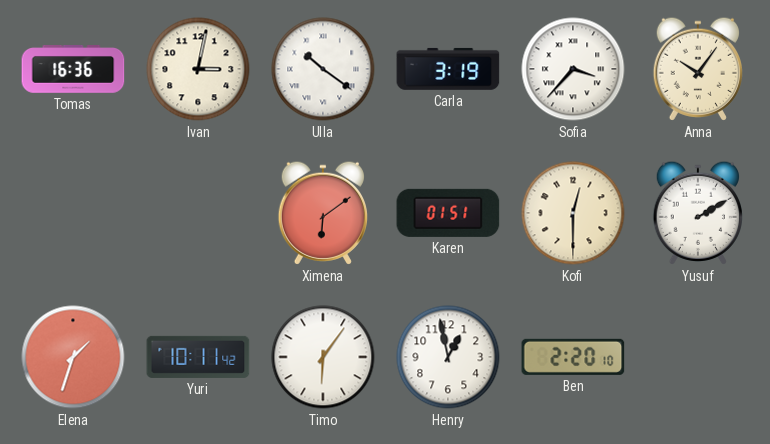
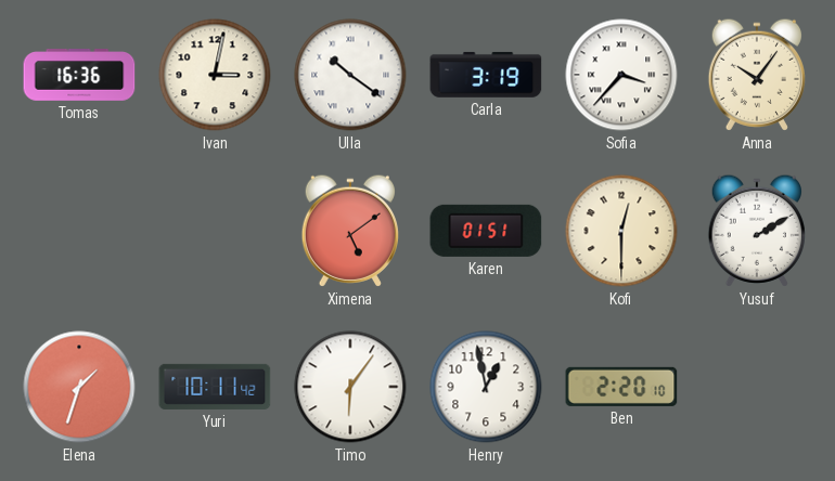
Ximena: 6:09 -> 5:09
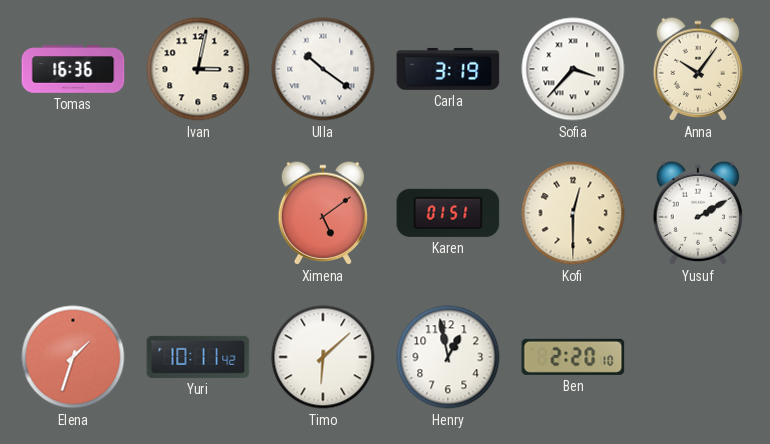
Timo: 6:06 -> 6:08
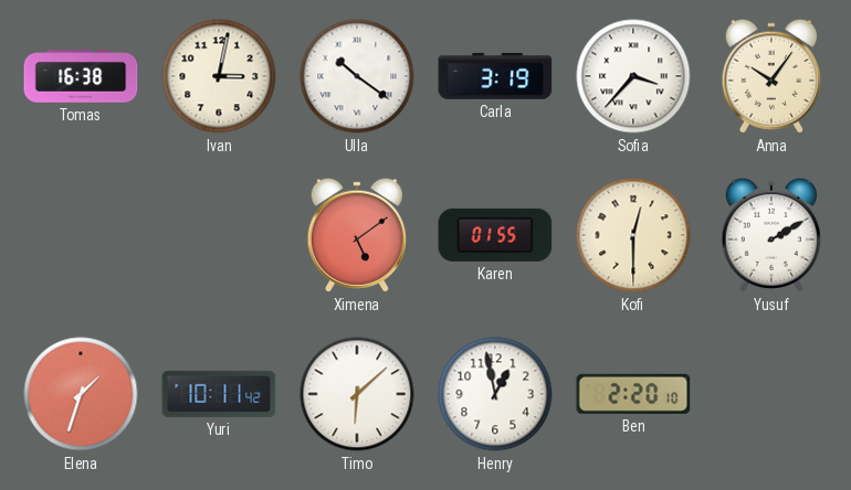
Tomas: 16:36 -> 16:38
Karen: 01:51 -> 01:55
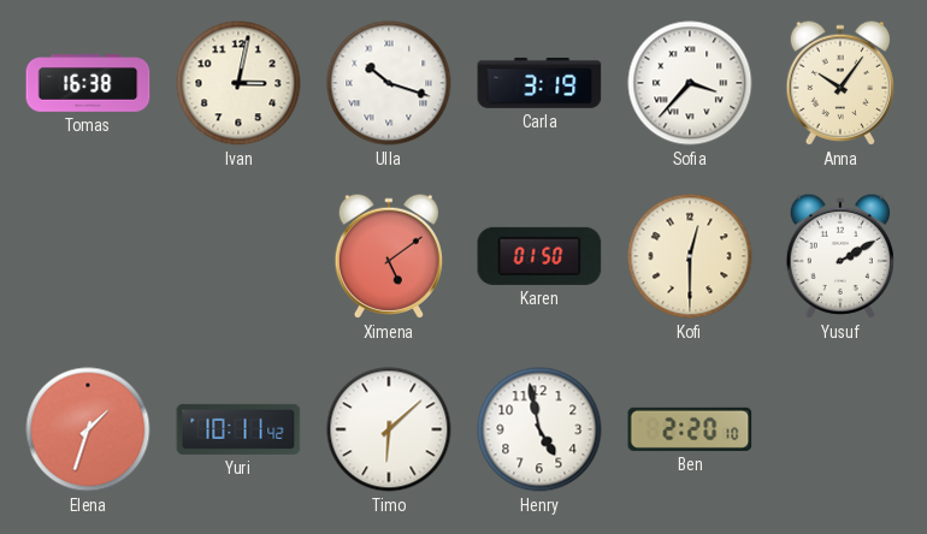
Ulla: 10:21 -> 10:18
Karen: 01:55 -> 01:50
Henry: 12:58 -> 4:58
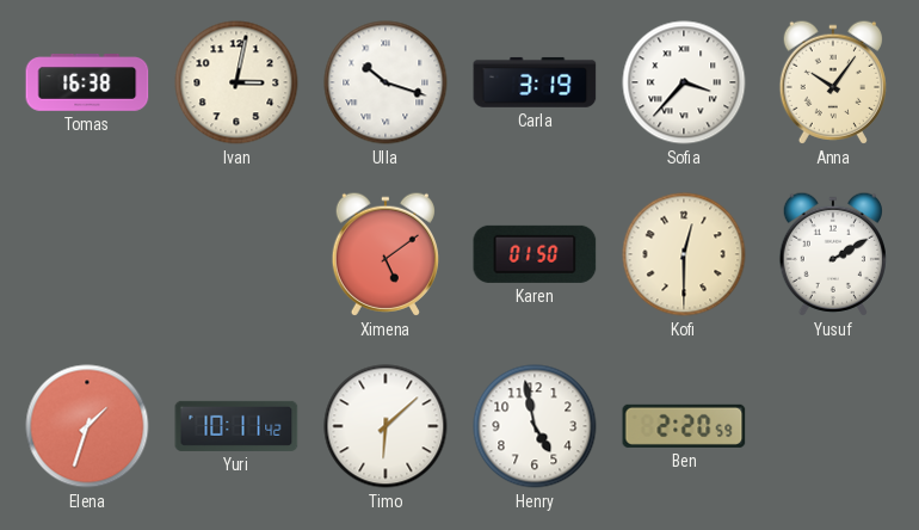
Ben: 2:20:10 -> 2:20:59
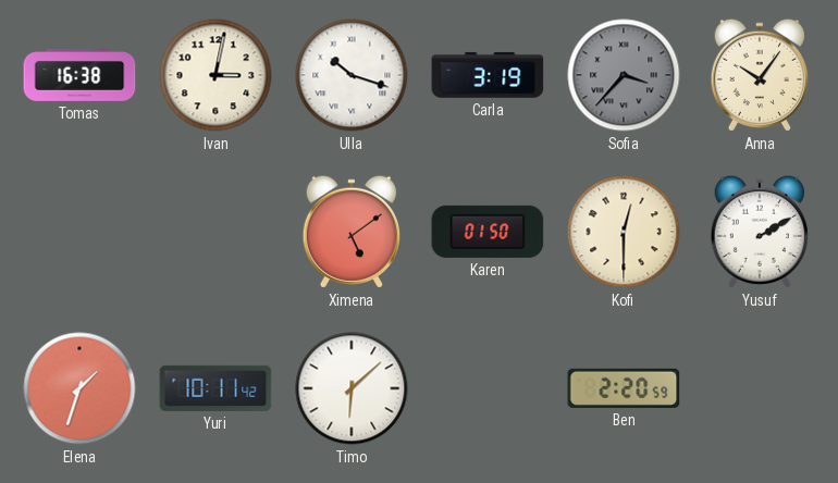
Sofia dial: white -> grey
Henry: 4:58 -> none
